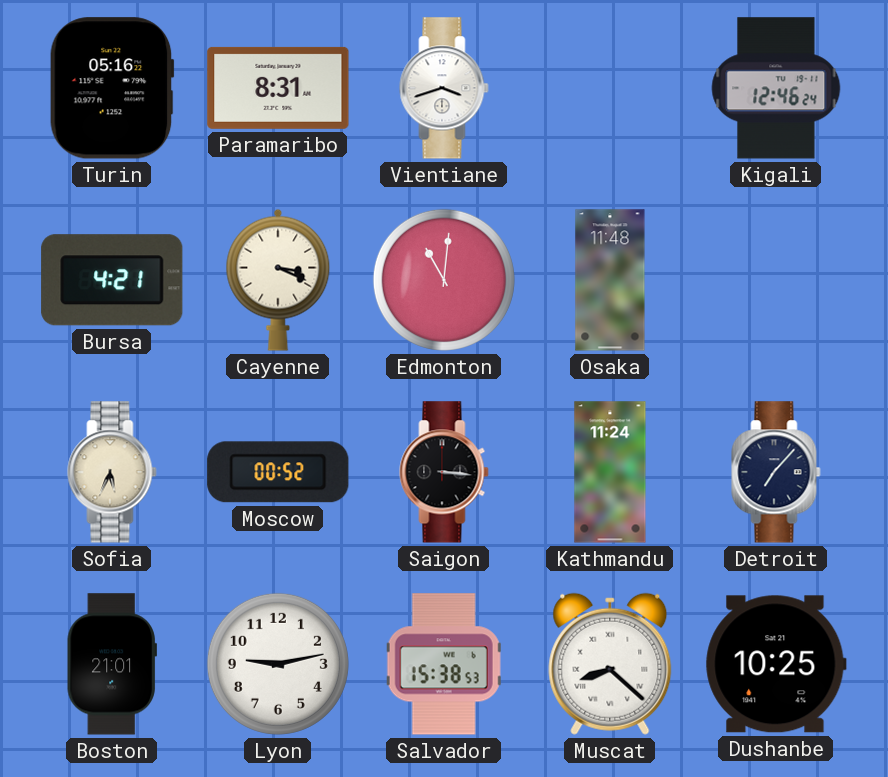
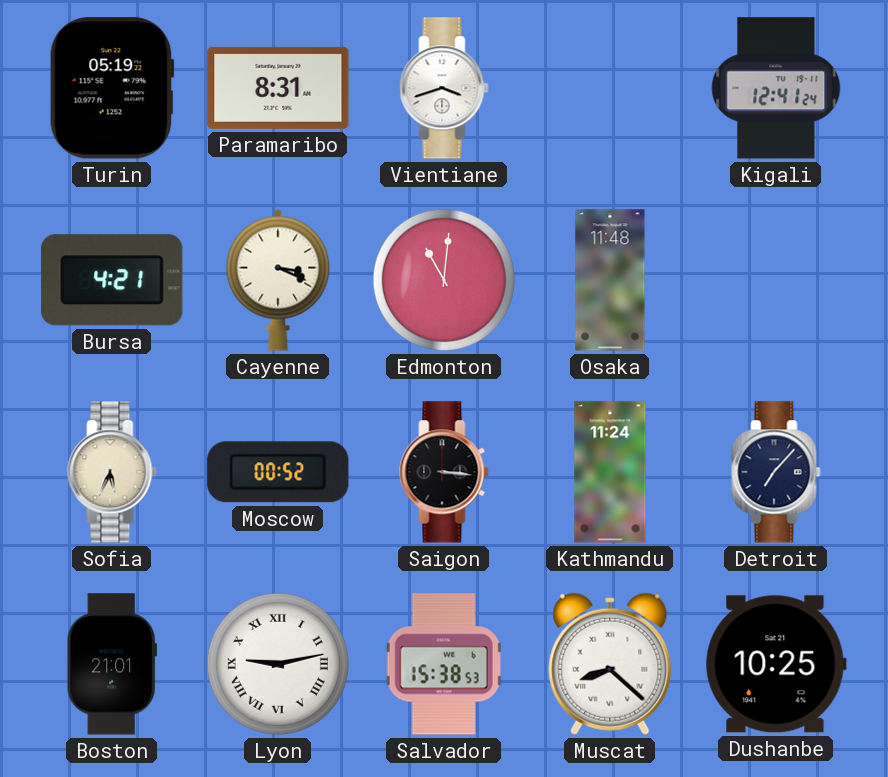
Turin: 05:16 -> 05:19
Kigali: 12:46 -> 12:41
Lyon numerals: Arabic -> Roman
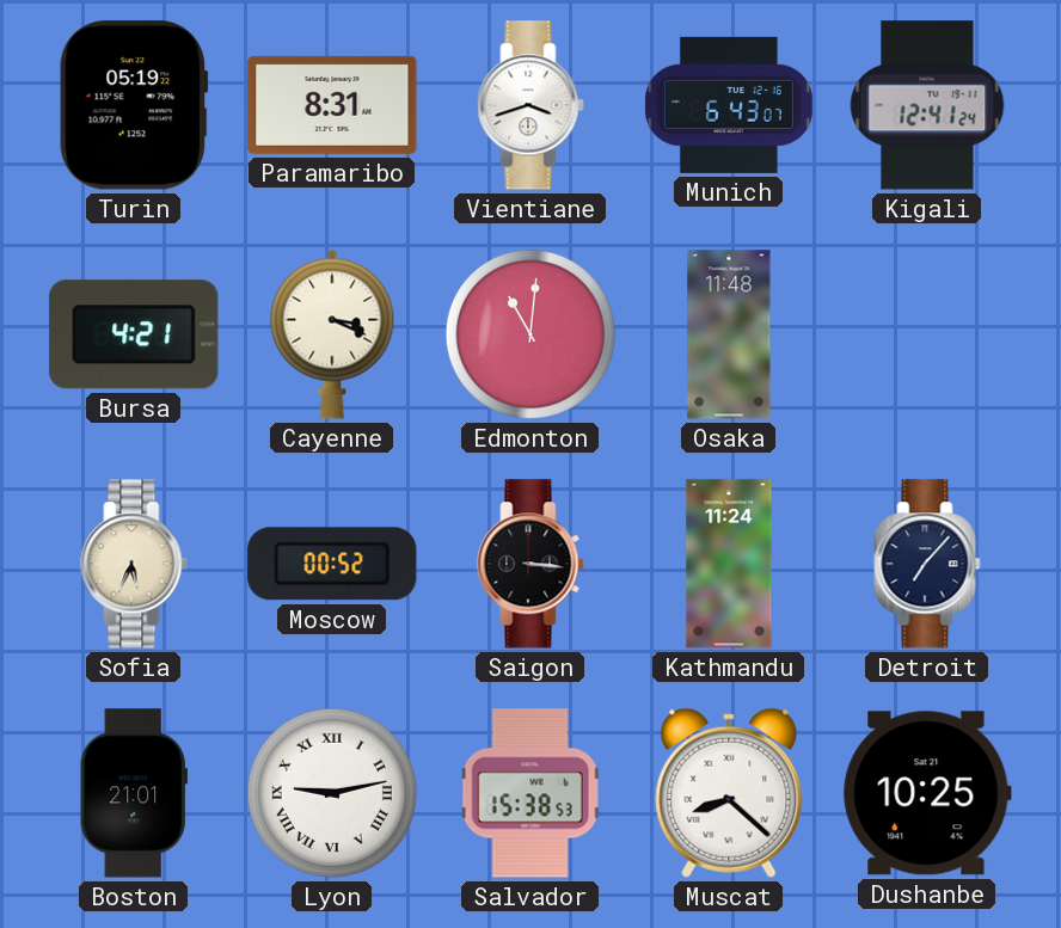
Munich: none -> 6:43
